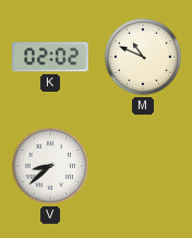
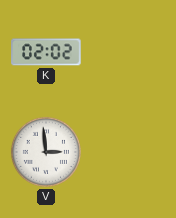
M: 10:49 -> none
V: 8:38 -> 2:59
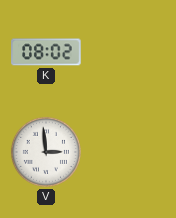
K: 02:02 -> 08:02
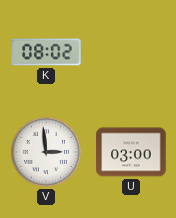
U: none -> 03:00
